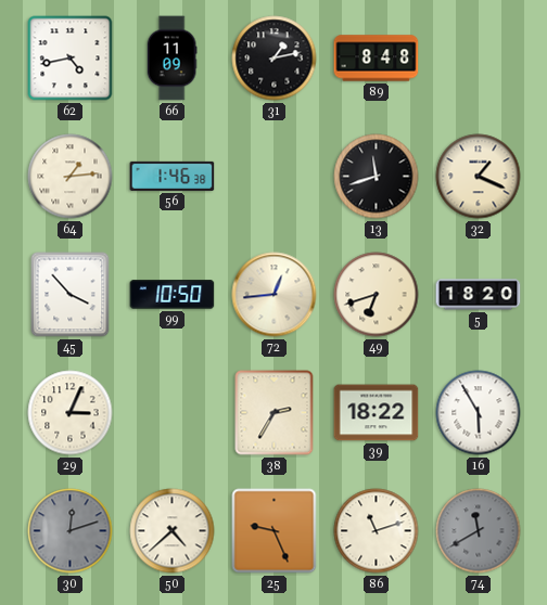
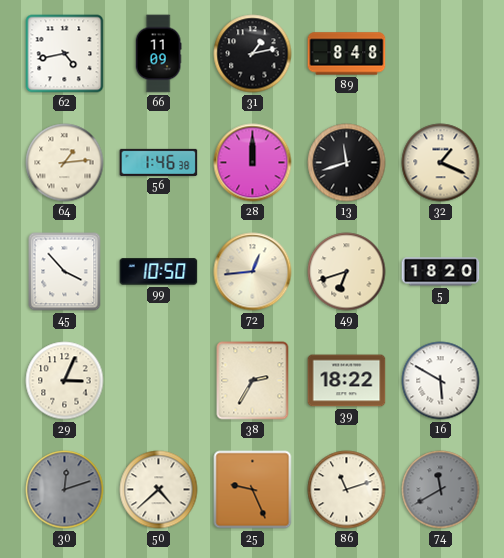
28: none -> 12:00
16: 5:55 -> 5:50
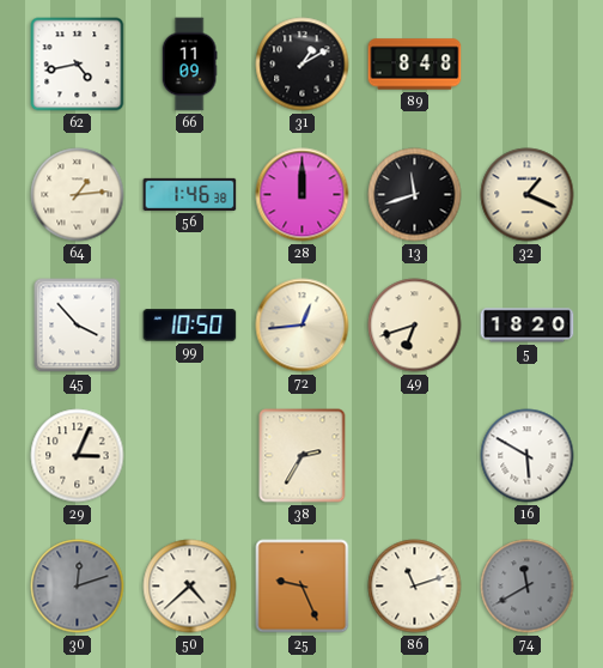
31: 1:13 -> 1:10
39: 18:22 -> none
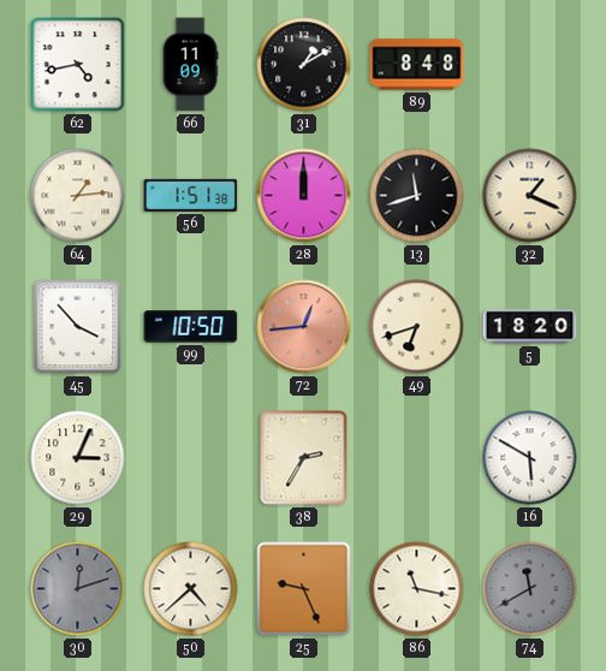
56: 1:46 -> 1:51
72 dial: cream -> salmon
86: 11:12 -> 11:17
